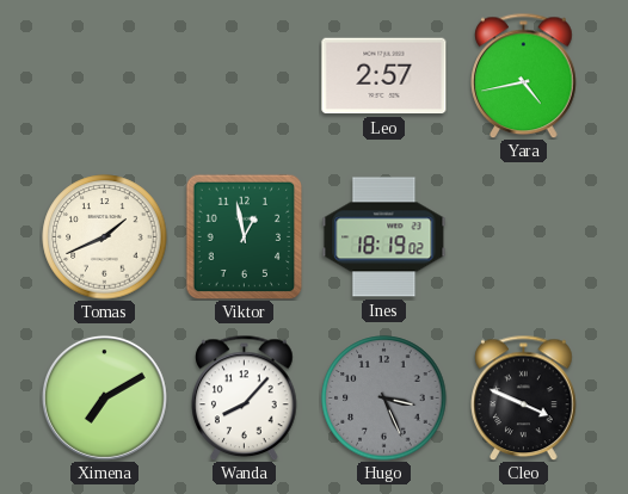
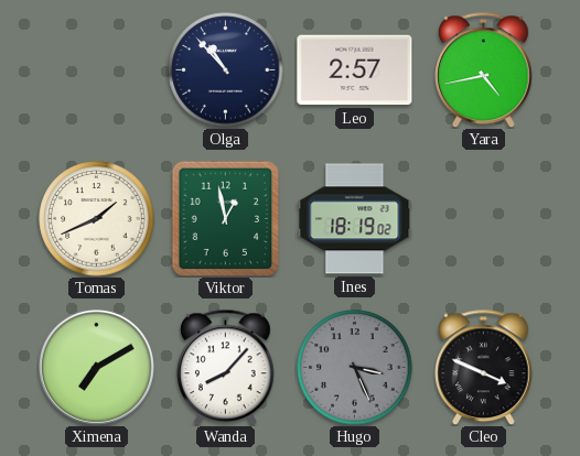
Olga: none -> 10:53
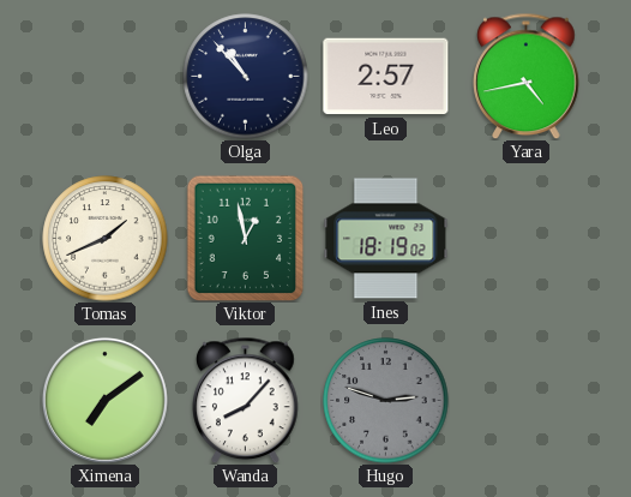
Ximena: 7:10 -> 7:09
Hugo: 3:26 -> 2:48
Cleo: 3:49 -> none
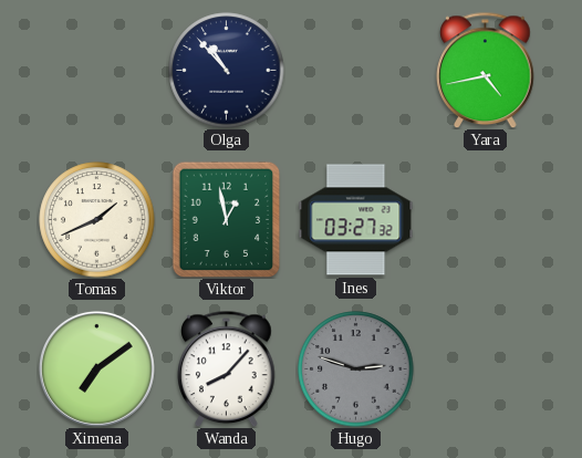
Leo: 2:57 -> none
Ines: 18:19 -> 03:27
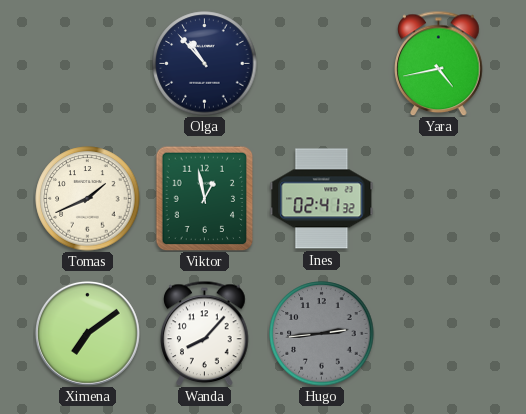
Ines: 03:27 -> 02:41
Hugo: 2:48 -> 2:44
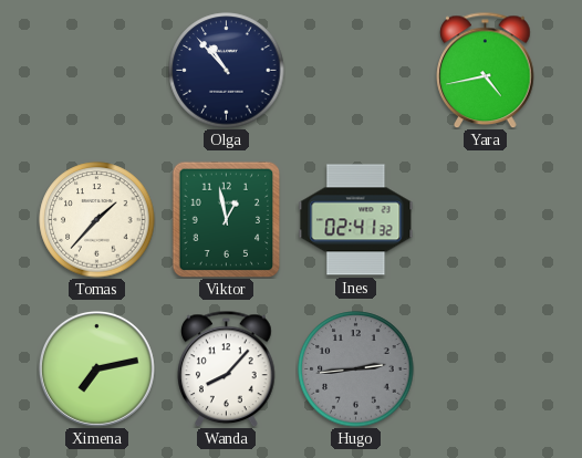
Tomas: 1:41 -> 1:37
Ximena: 7:09 -> 7:13
